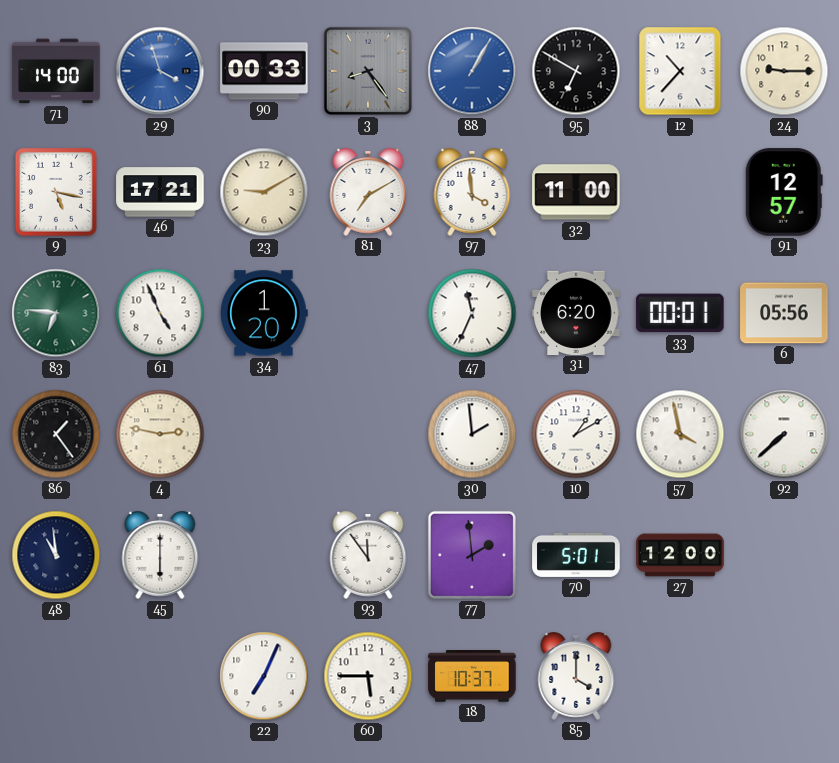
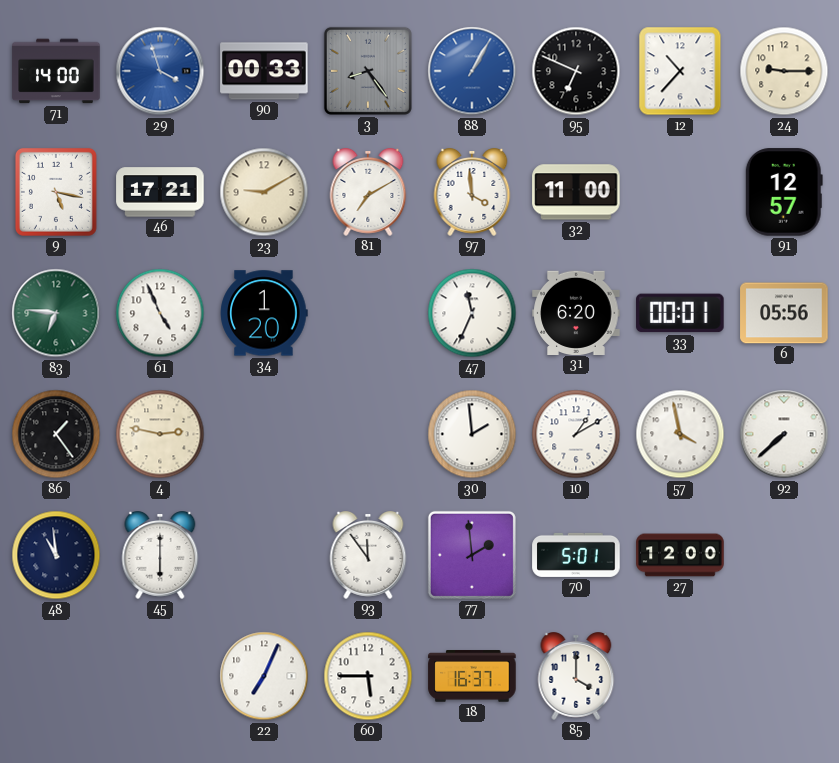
95: 6:50 -> 6:49
18: 10:37 -> 16:37
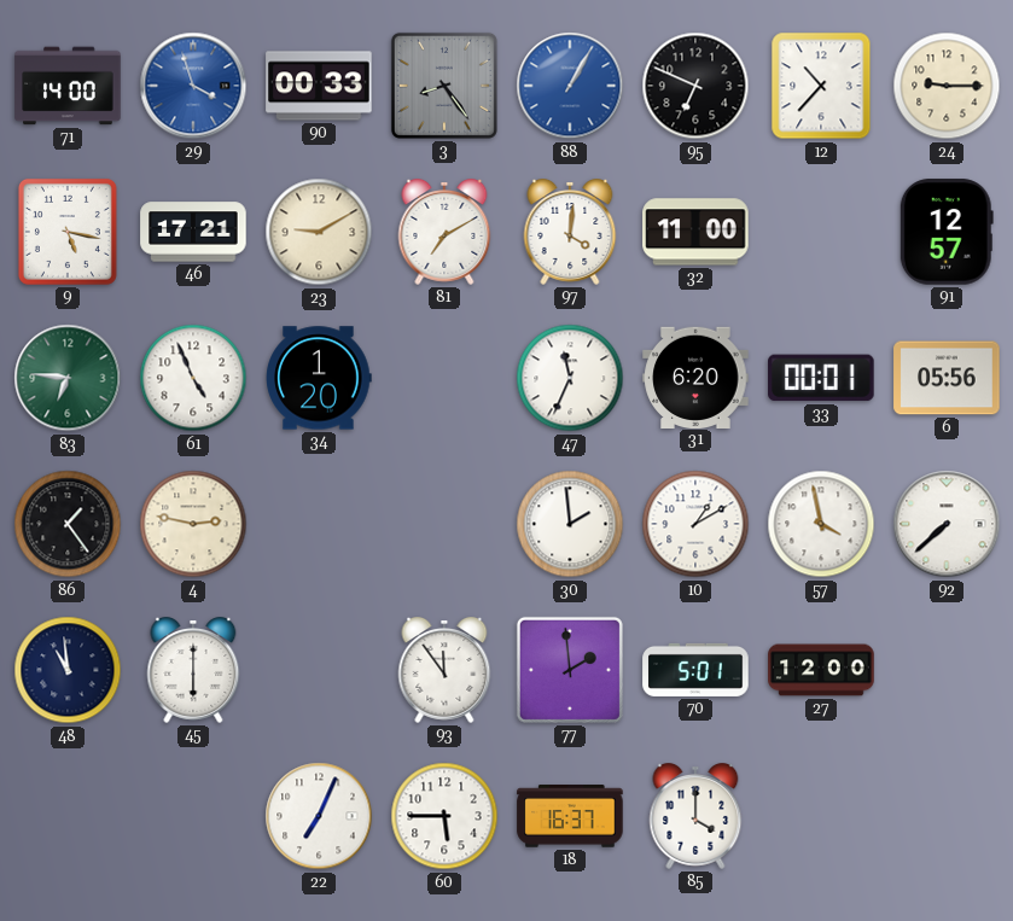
97: 3:59 -> 4:01
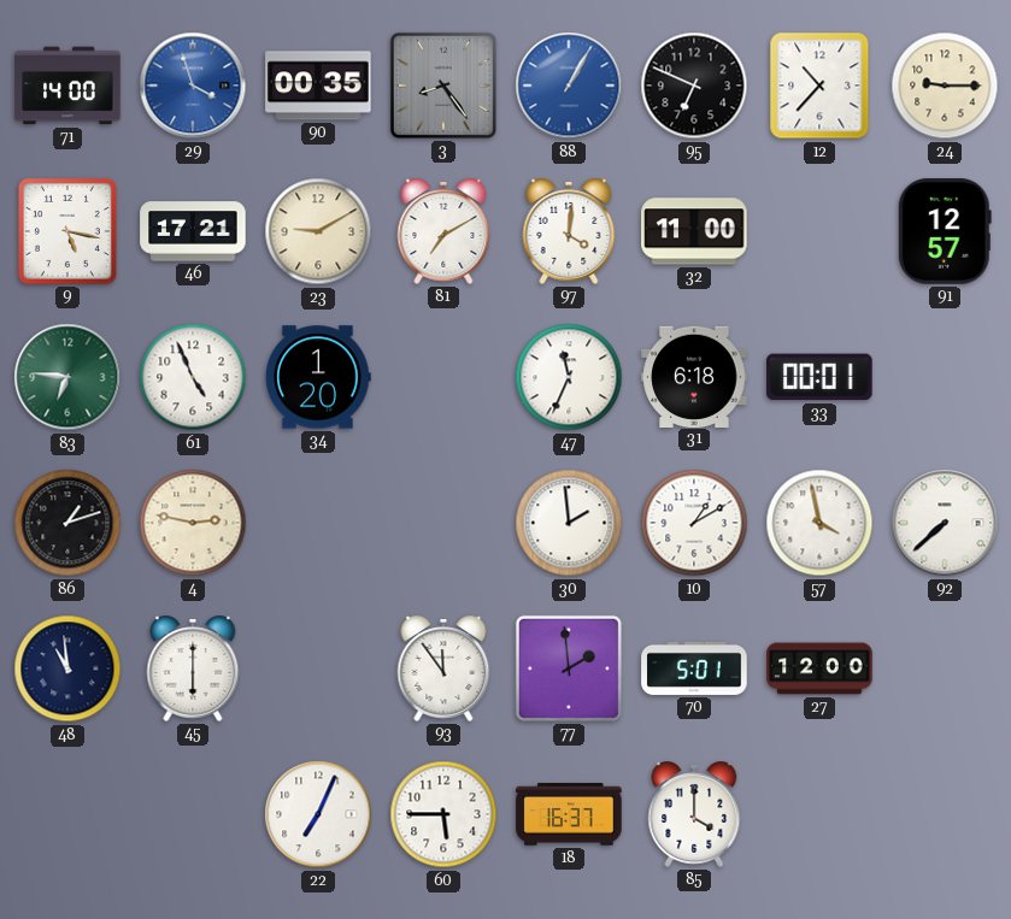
90: 00:33 -> 00:35
31: 6:20 -> 6:18
6: 05:56 -> none
86: 1:24 -> 1:12
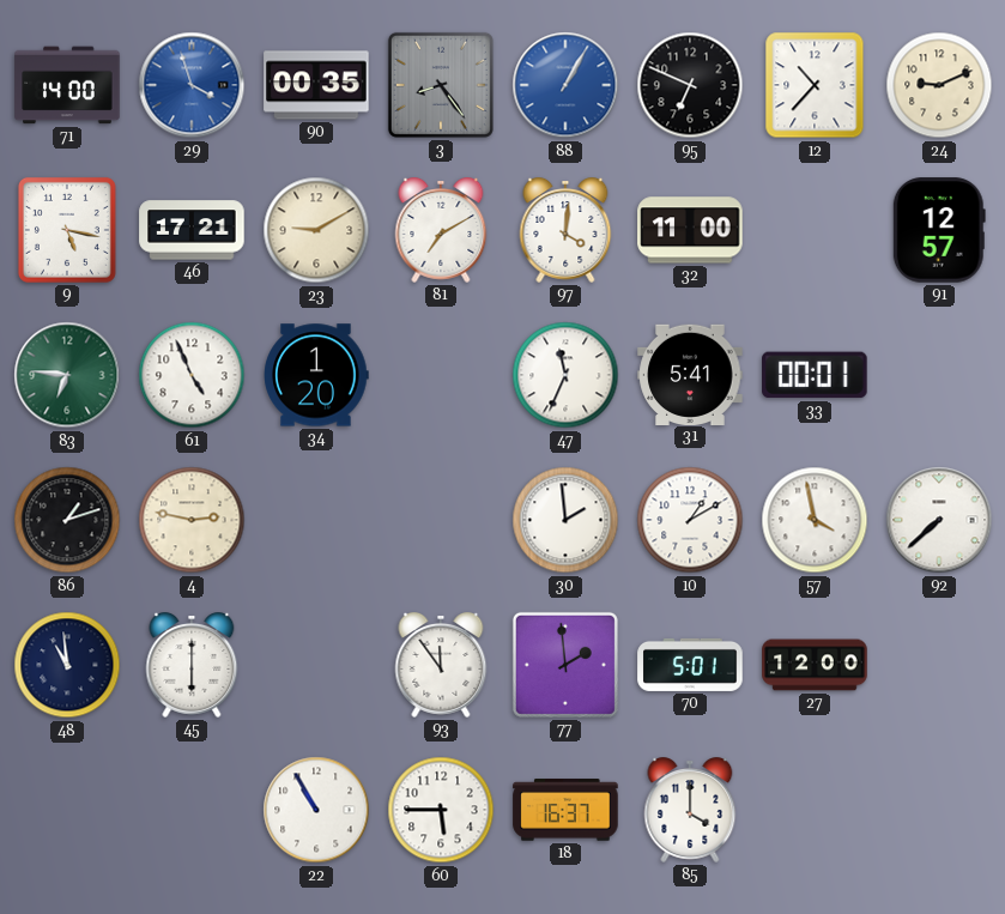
24: 9:15 -> 9:11
31: 6:18 -> 5:41
22: 7:04 -> 10:55
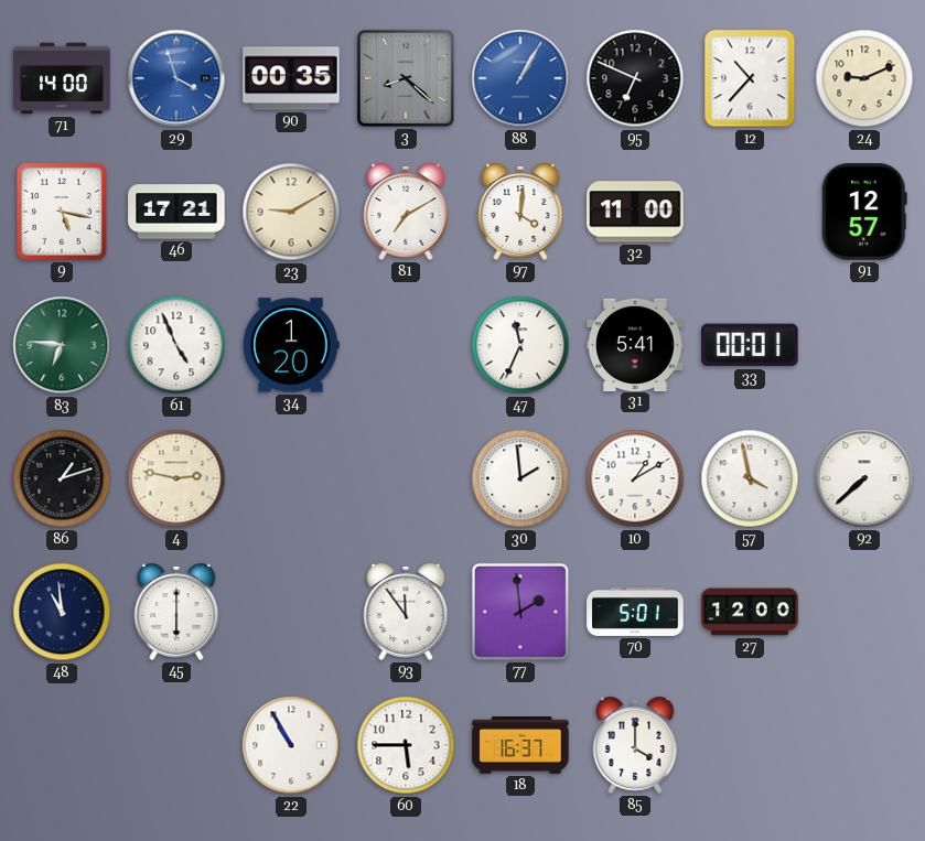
3: 8:24 -> 8:22
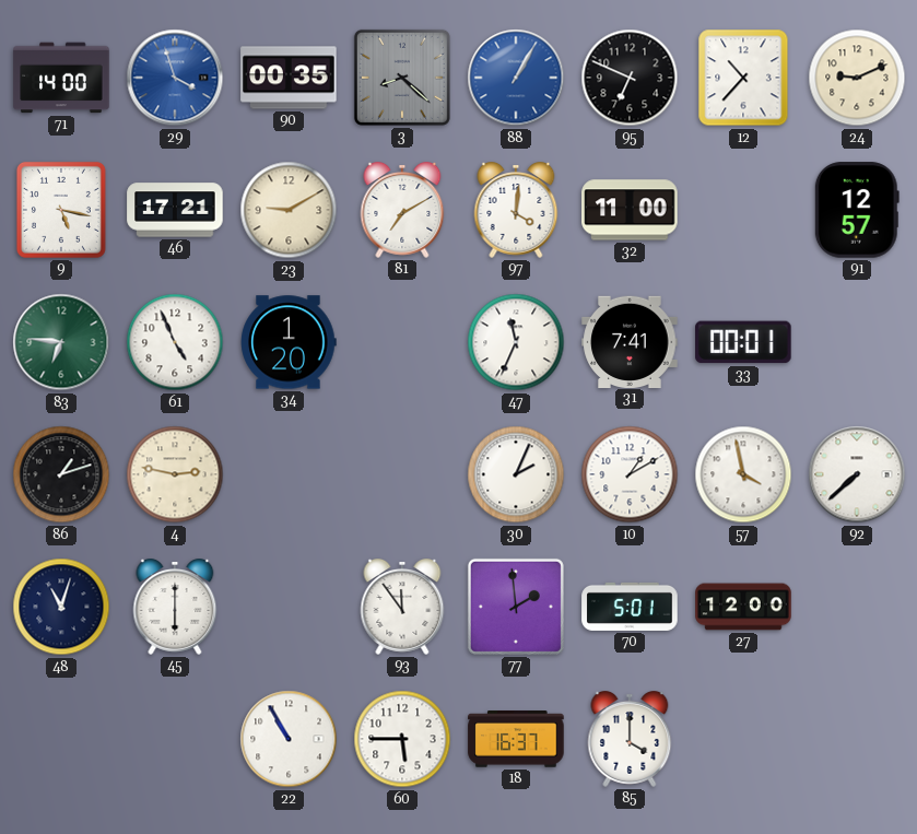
31: 5:41 -> 7:41
30: 1:59 -> 2:04
48: 10:59 -> 11:03
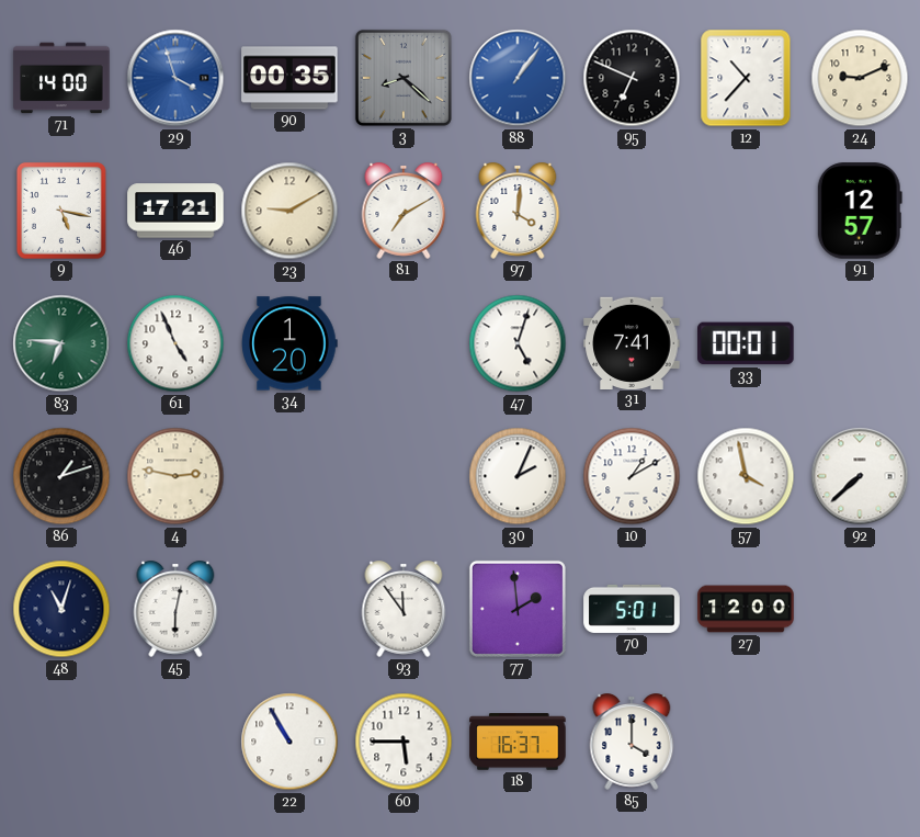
88: 1:05 -> 1:06
32: 11:00 -> none
47: 11:34 -> 5:03
45: 6:00 -> 6:02
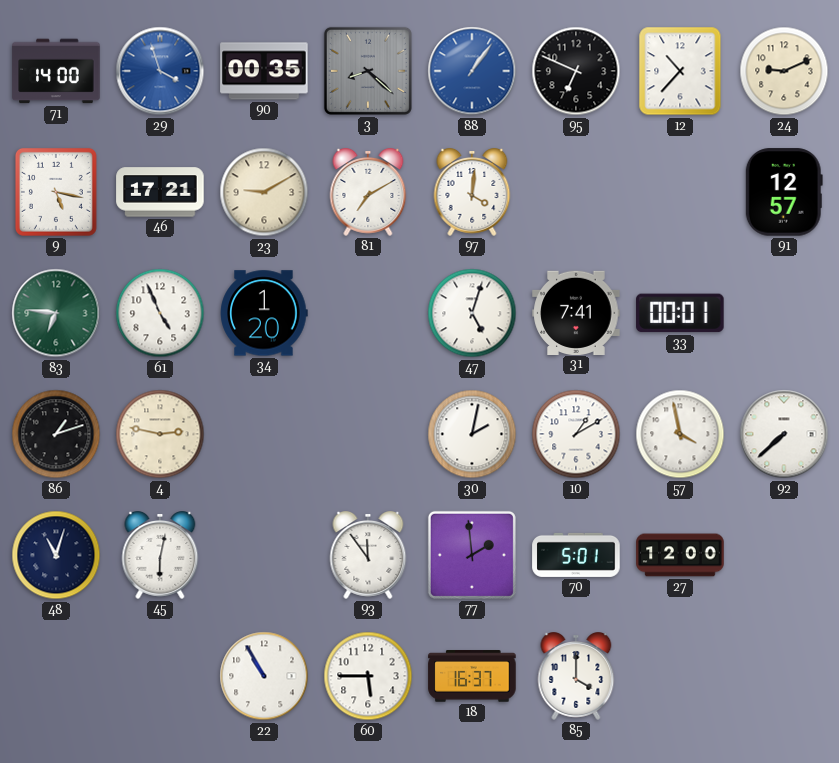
30: 2:04 -> 2:02
